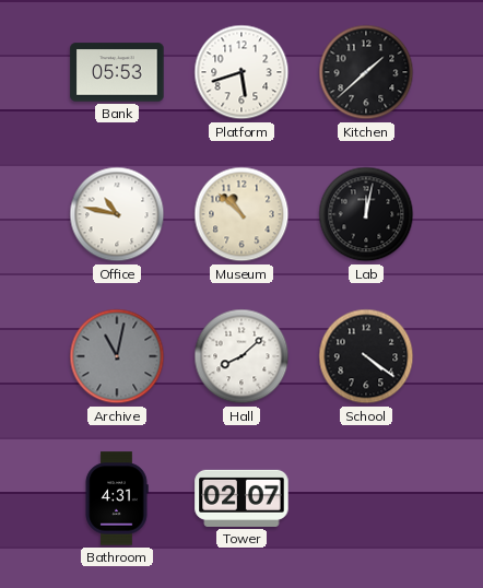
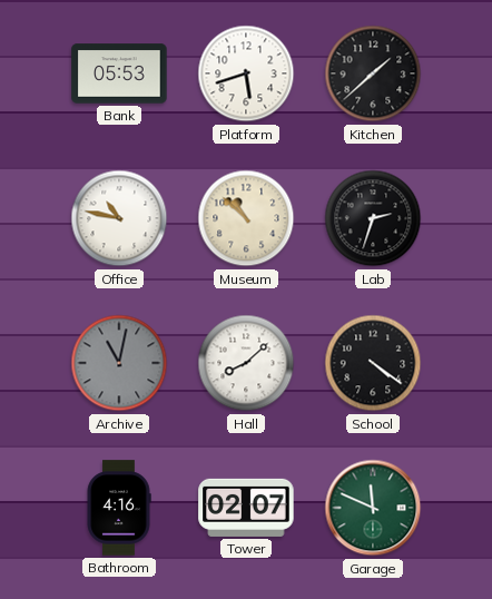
Lab: 12:02 -> 2:33
Bathroom: 4:31 -> 4:16
Garage: none -> 11:49
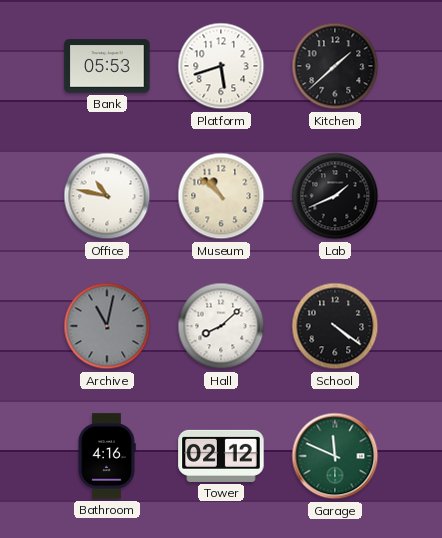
Lab: 2:33 -> 1:41
Tower: 02:07 -> 02:12
